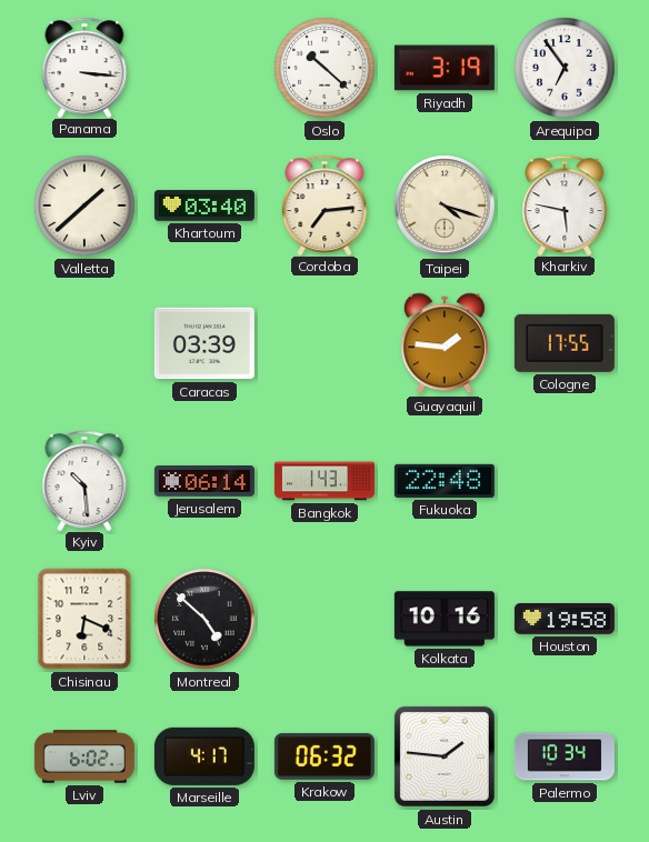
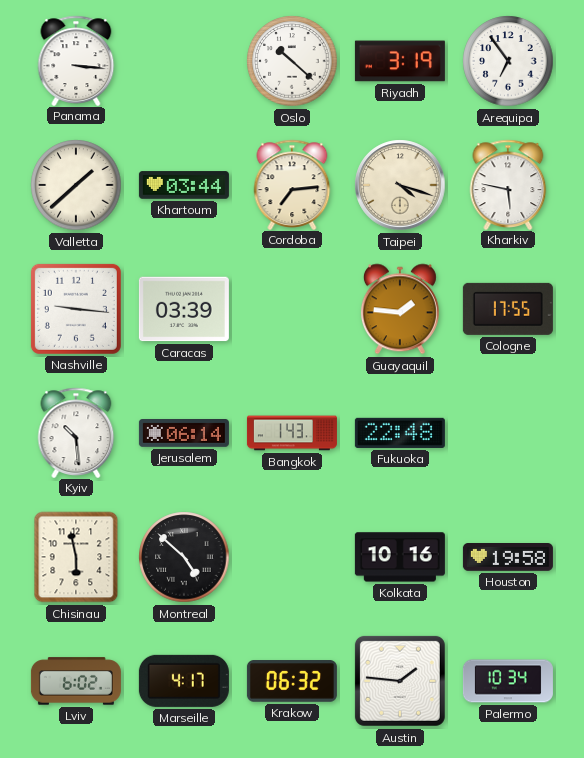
Khartoum: 03:40 -> 03:44
Nashville: none -> 9:16
Chisinau: 6:19 -> 5:58
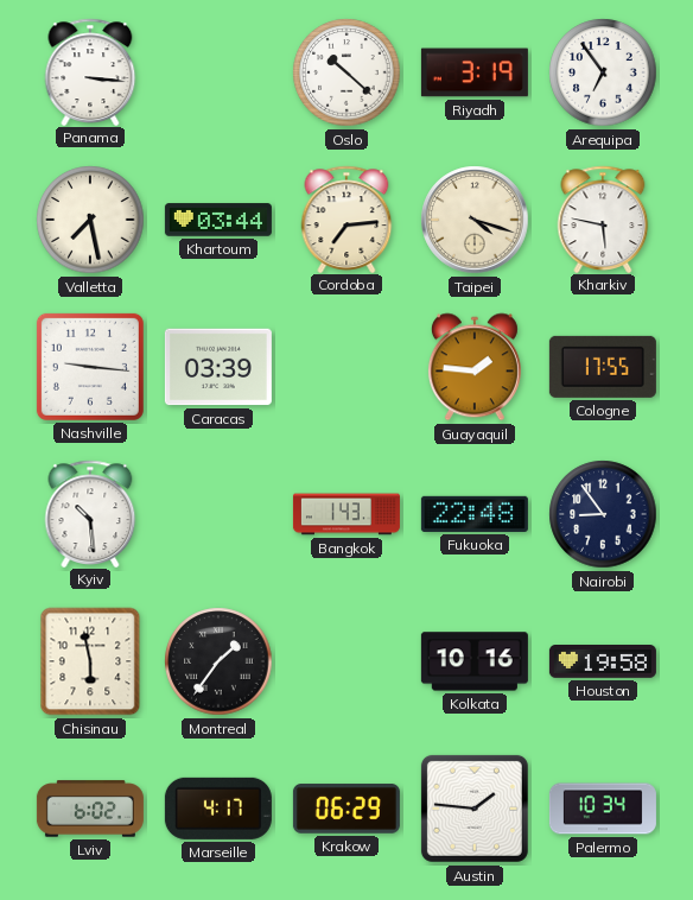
Valletta: 1:38 -> 7:28
Jerusalem: 06:14 -> none
Nairobi: none -> 8:54
Montreal: 4:52 -> 1:36
Krakow: 06:32 -> 06:29
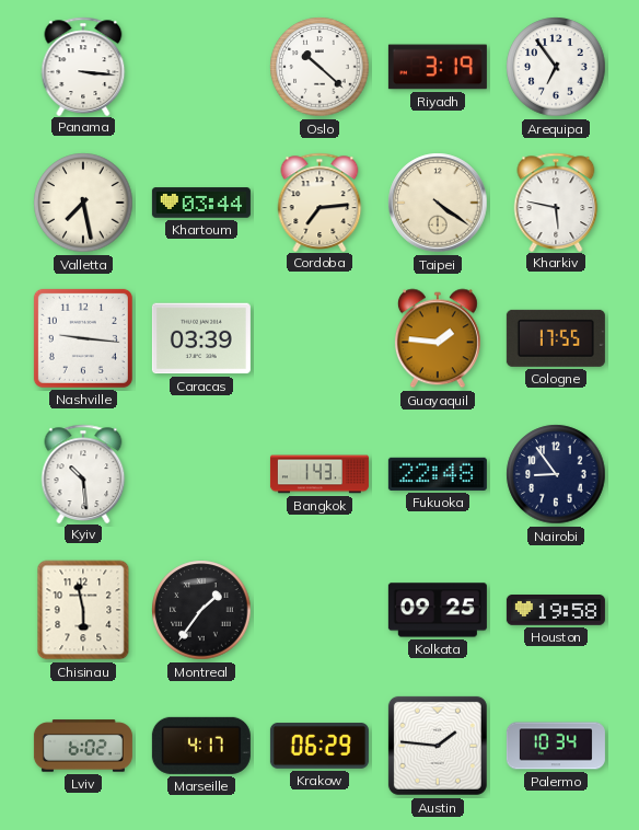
Taipei: 4:18 -> 4:21
Kolkata: 10:16 -> 09:25
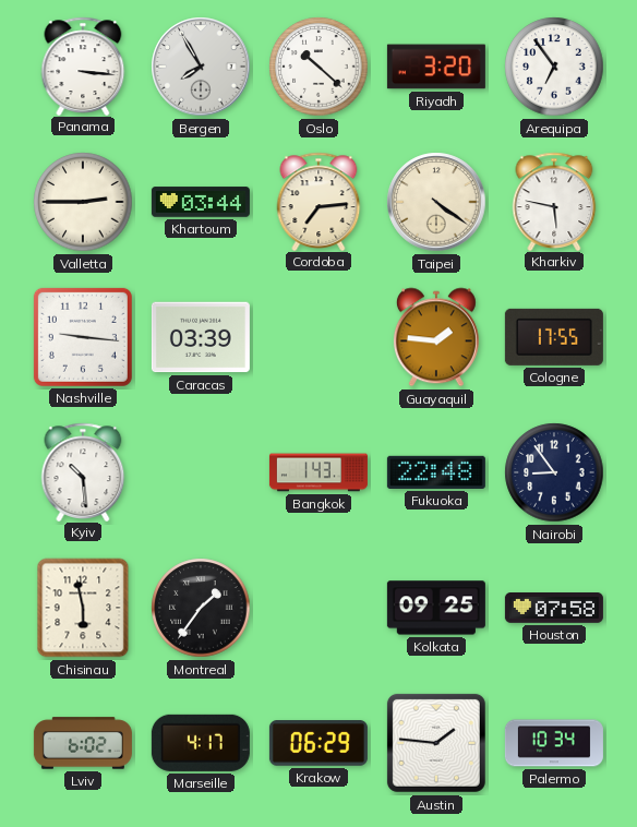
Bergen: none -> 7:55
Riyadh: 3:19 -> 3:20
Valletta: 7:28 -> 2:45
Houston: 19:58 -> 07:58
